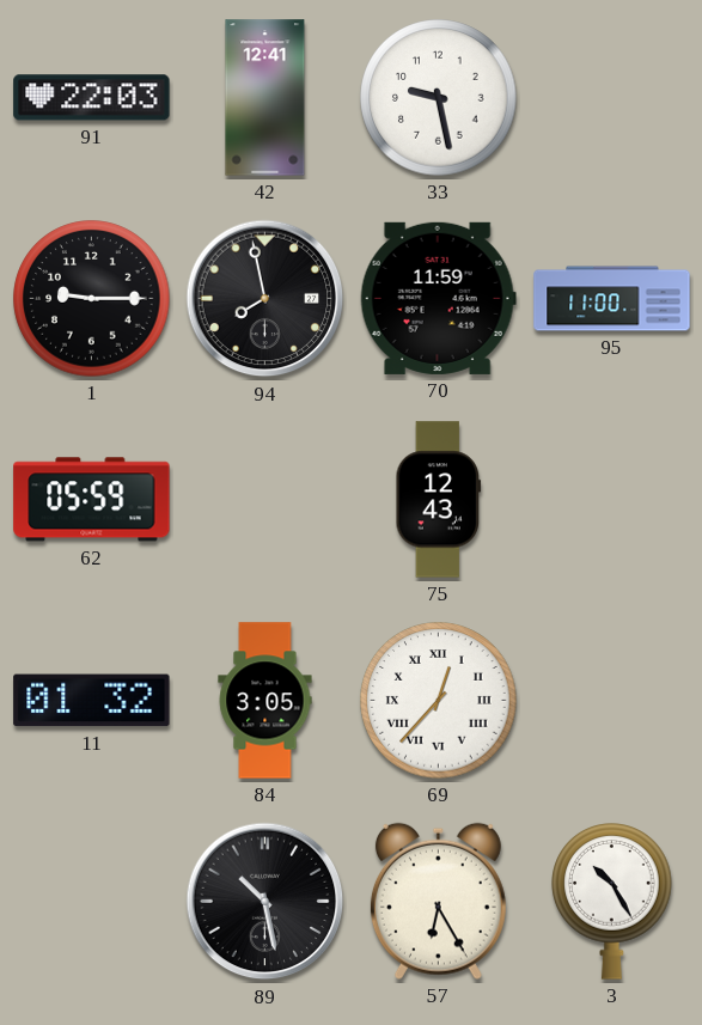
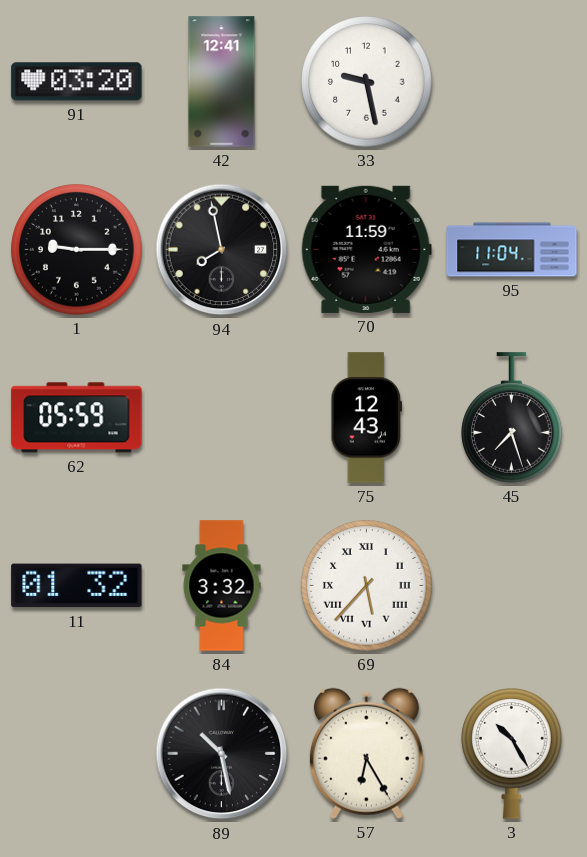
91: 22:03 -> 03:20
95: 11:00 -> 11:04
45: none -> 7:27
84: 3:05 -> 3:32
69: 12:37 -> 5:37
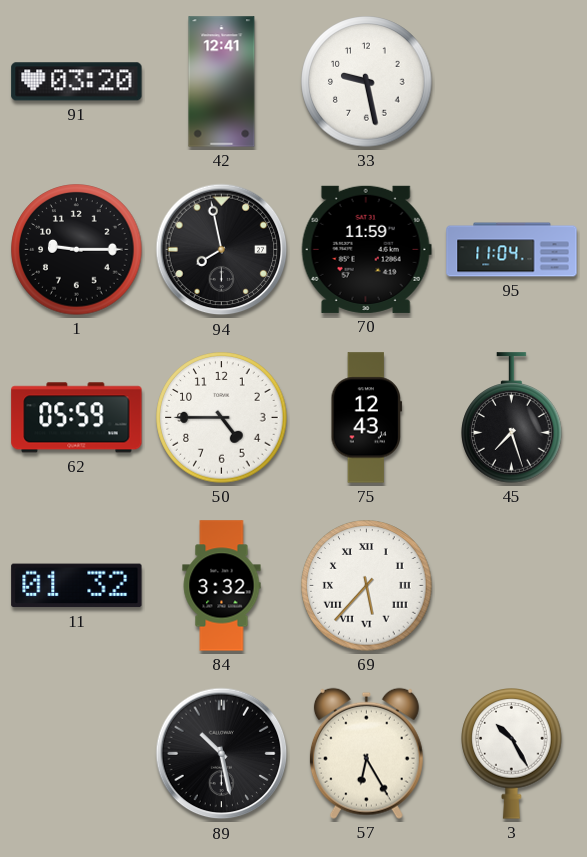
50: none -> 4:45
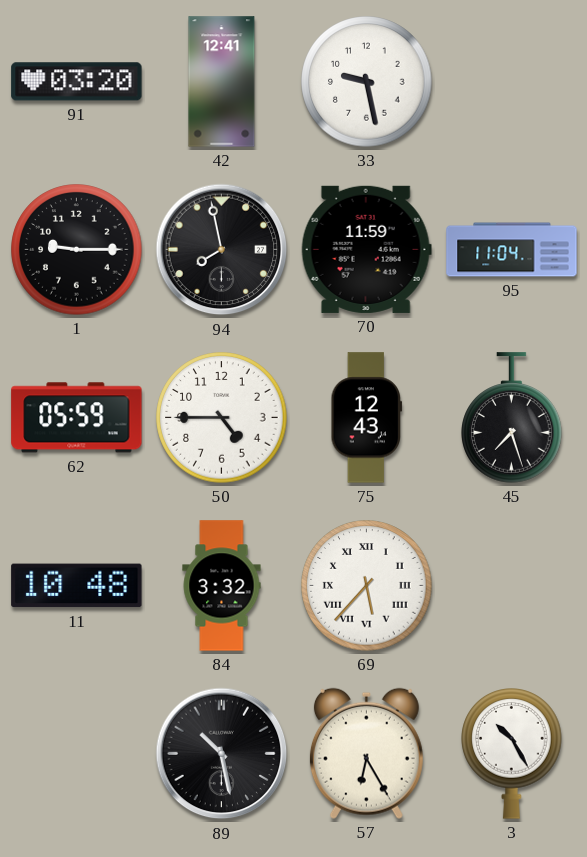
11: 01:32 -> 10:48
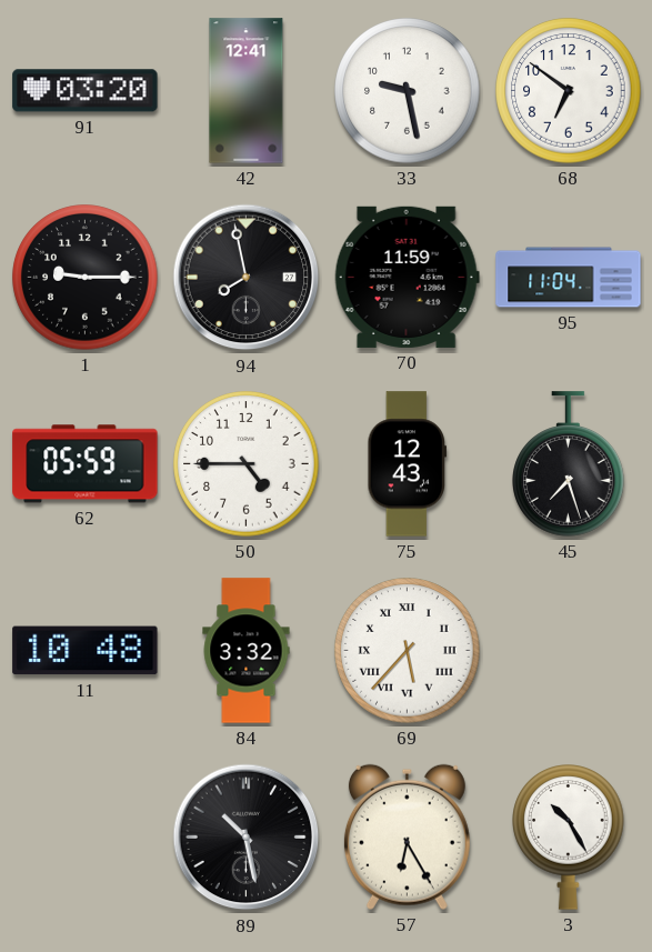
68: none -> 6:51
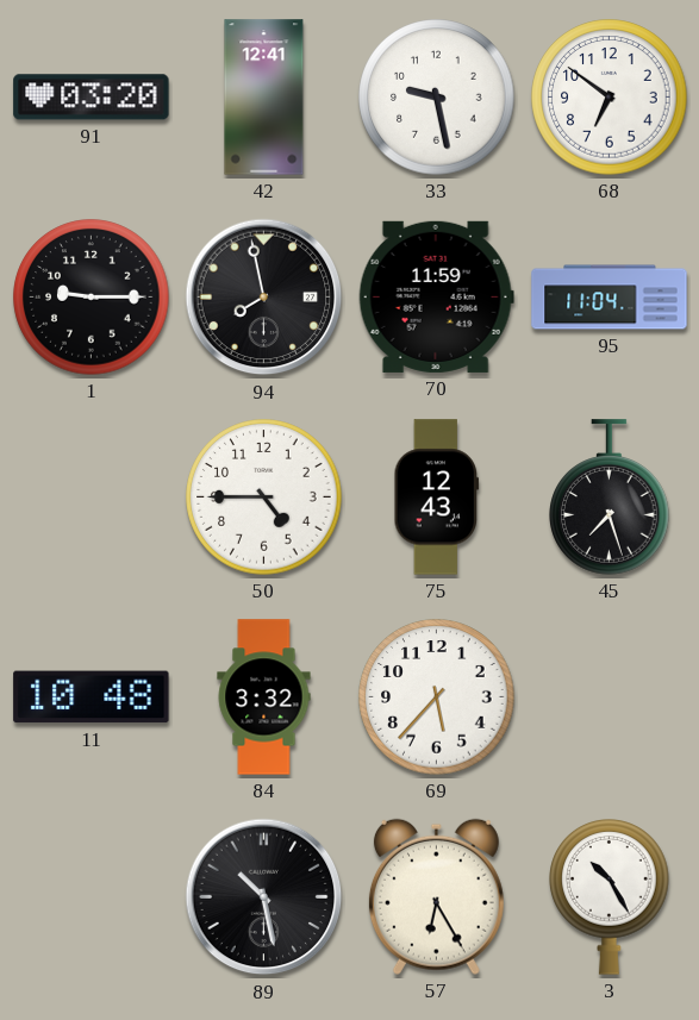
62: 05:59 -> none
69 numerals: Roman -> Arabic
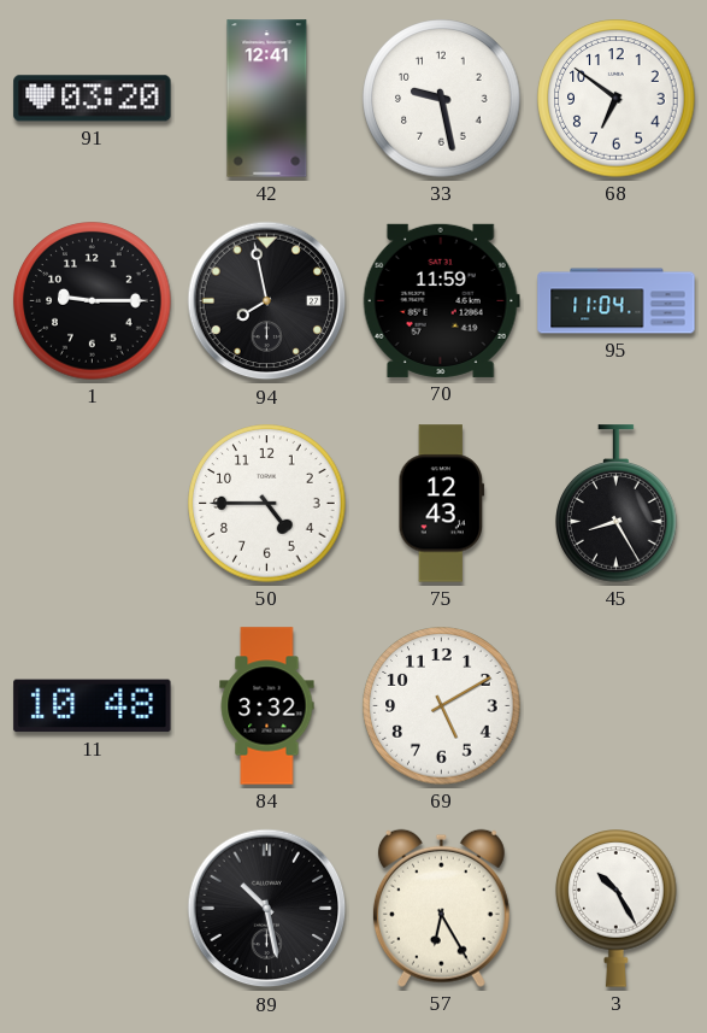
45: 7:27 -> 8:25
69: 5:37 -> 5:10
